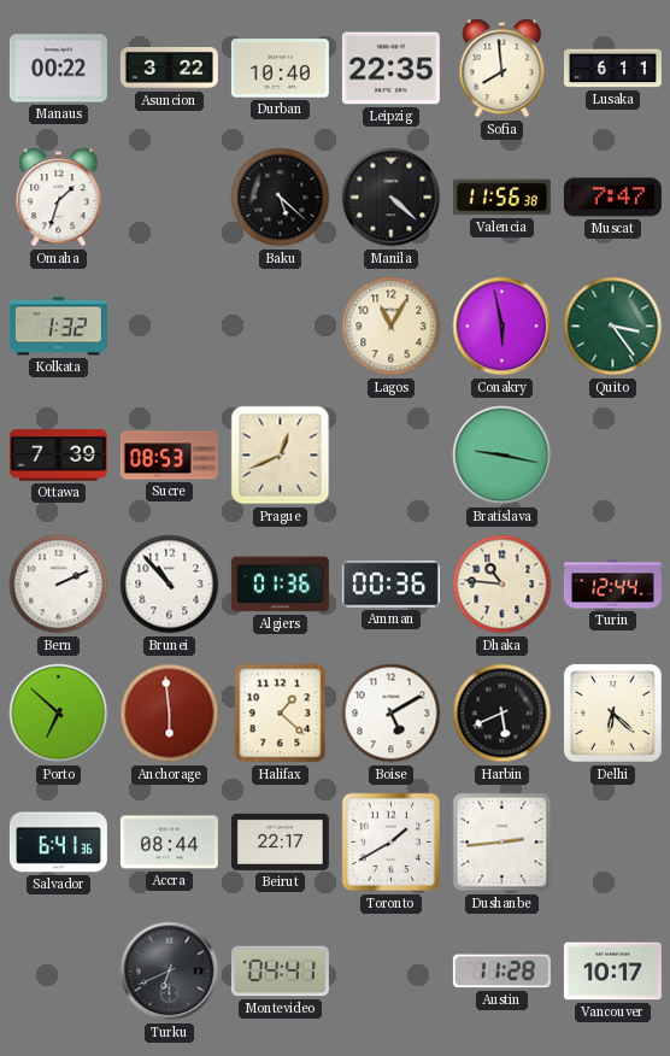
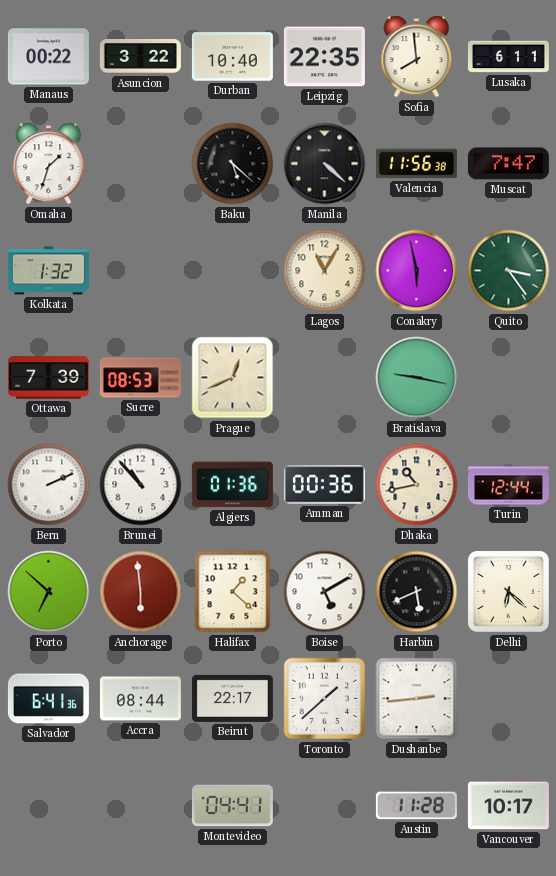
Dhaka: 10:46 -> 10:43
Toronto: 1:40 -> 1:38
Turku: 6:41 -> none
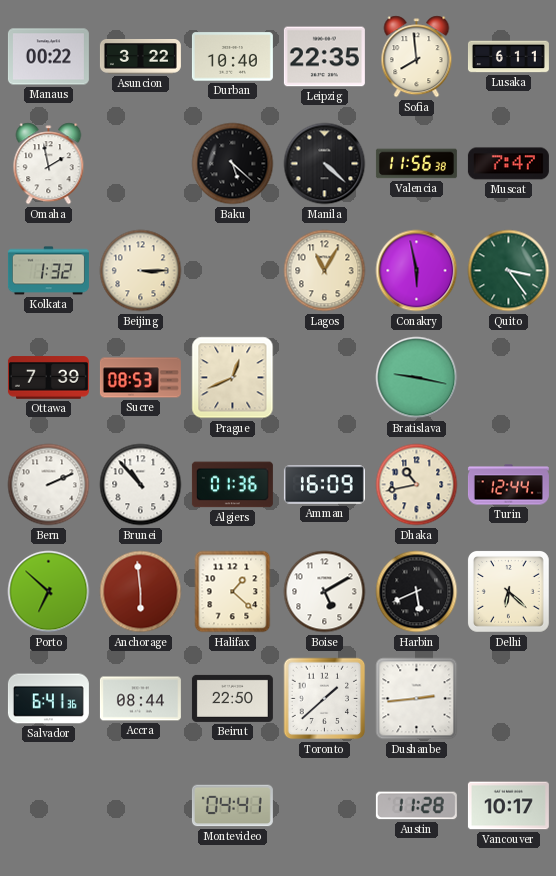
Omaha: 1:33 -> 1:58
Beijing: none -> 3:15
Amman: 00:36 -> 16:09
Beirut: 22:17 -> 22:50
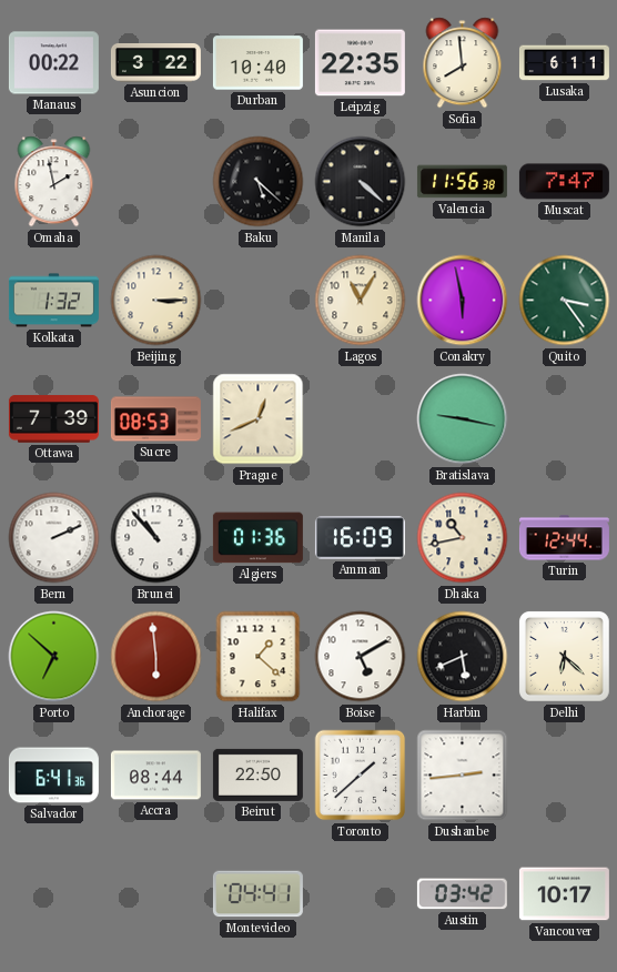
Austin: 11:28 -> 03:42
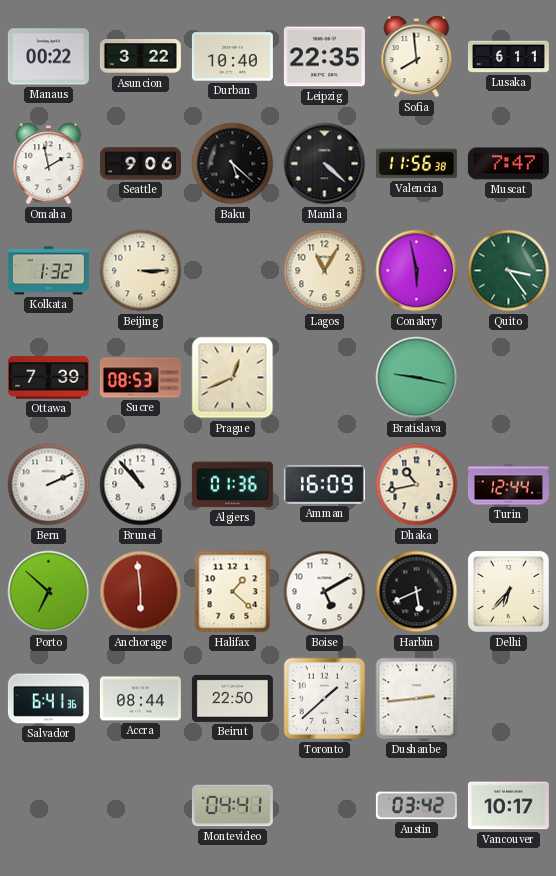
Seattle: none -> 9:06
Delhi: 6:22 -> 6:37
